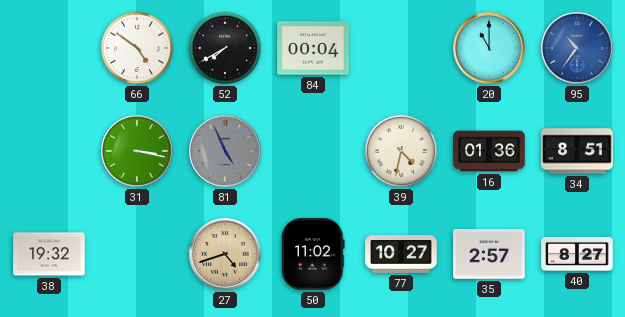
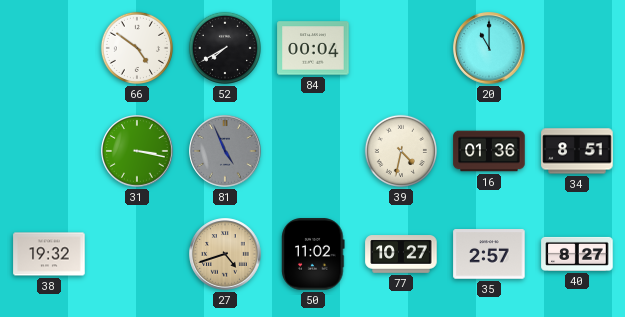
95: 10:36 -> none
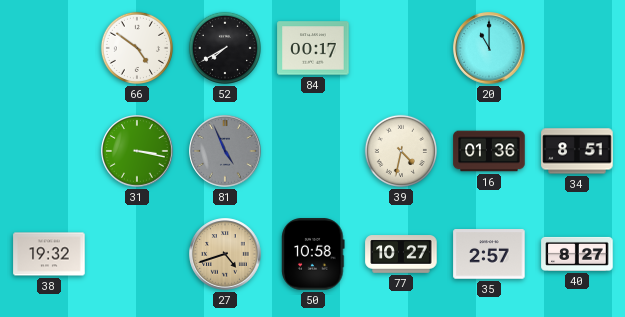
84: 00:04 -> 00:17
50: 11:02 -> 10:58
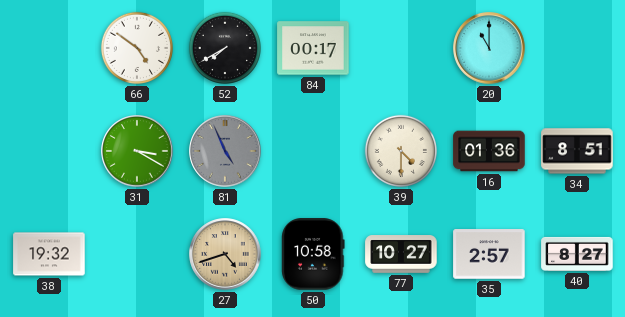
31: 3:17 -> 3:20
39: 4:32 -> 4:30
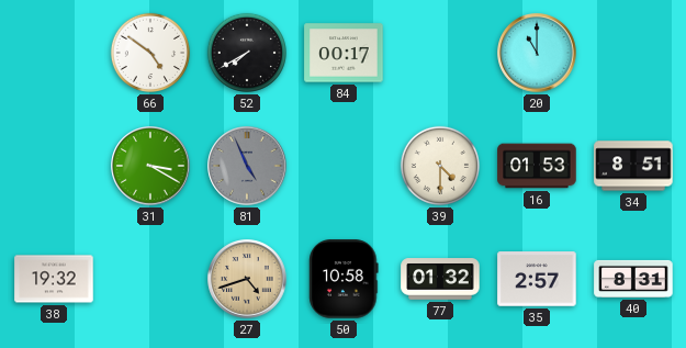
16: 01:36 -> 01:53
77: 10:27 -> 01:32
40: 8:27 -> 8:31
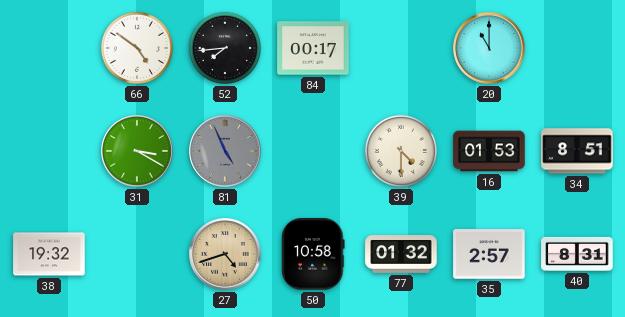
52: 7:40 -> 7:44
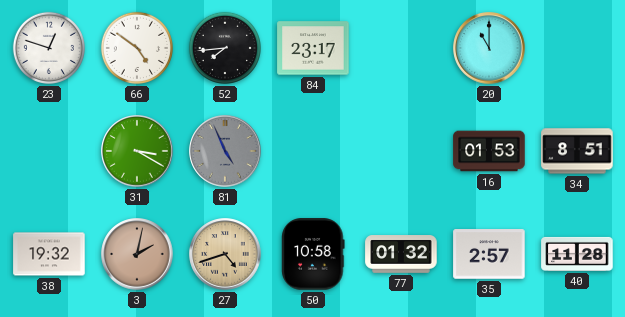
23: none -> 12:48
84: 00:17 -> 23:17
39: 4:30 -> none
3: none -> 2:02
40: 8:31 -> 11:28
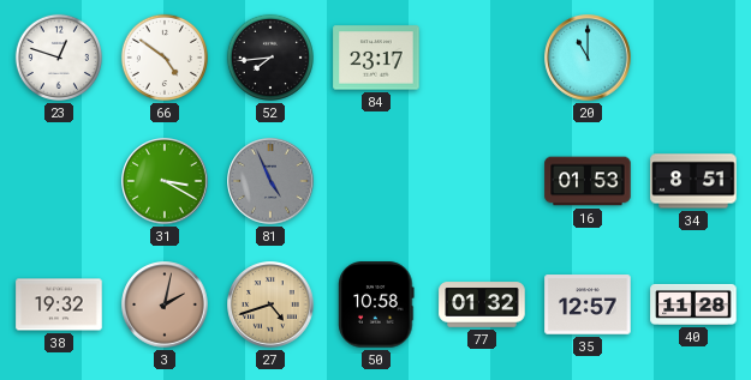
35: 2:57 -> 12:57
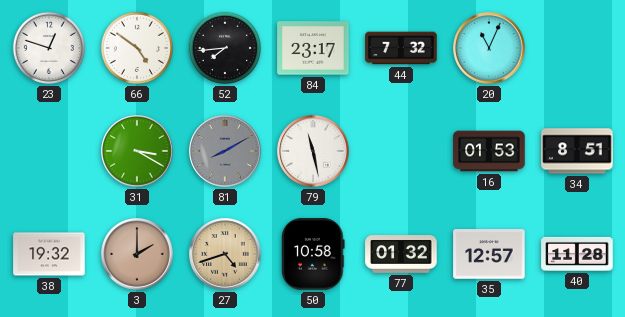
44: none -> 7:32
20: 11:00 -> 11:04
81: 4:56 -> 8:10
79: none -> 11:28
3: 2:02 -> 2:00
